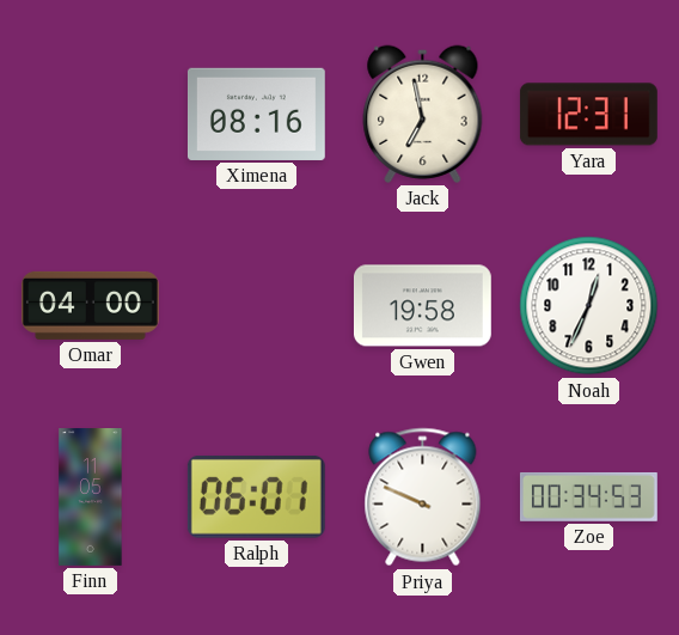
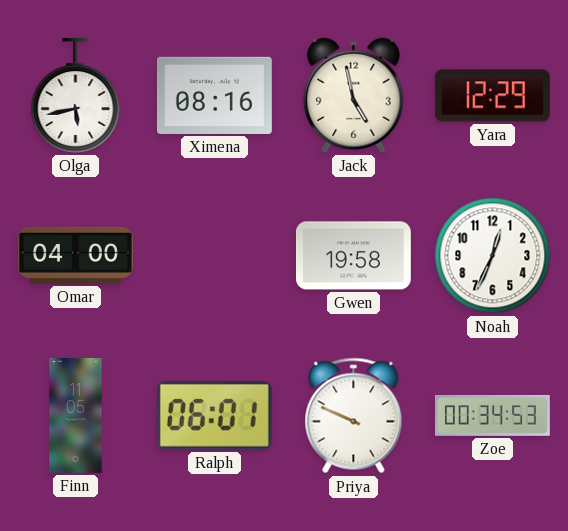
Olga: none -> 5:43
Jack: 6:58 -> 4:58
Yara: 12:31 -> 12:29
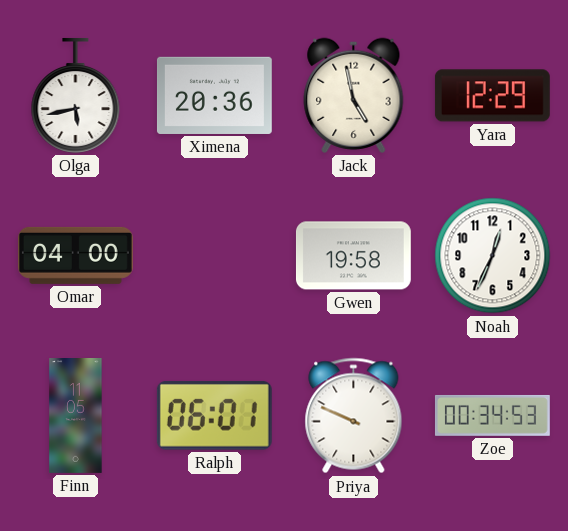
Ximena: 08:16 -> 20:36
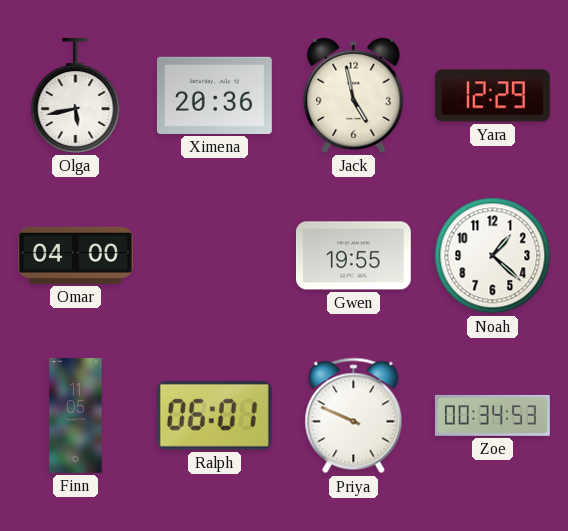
Gwen: 19:58 -> 19:55
Noah: 12:34 -> 1:22
